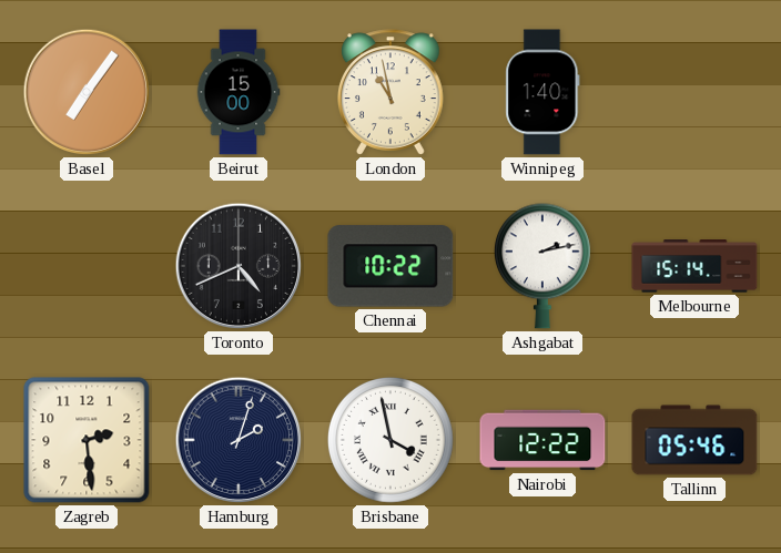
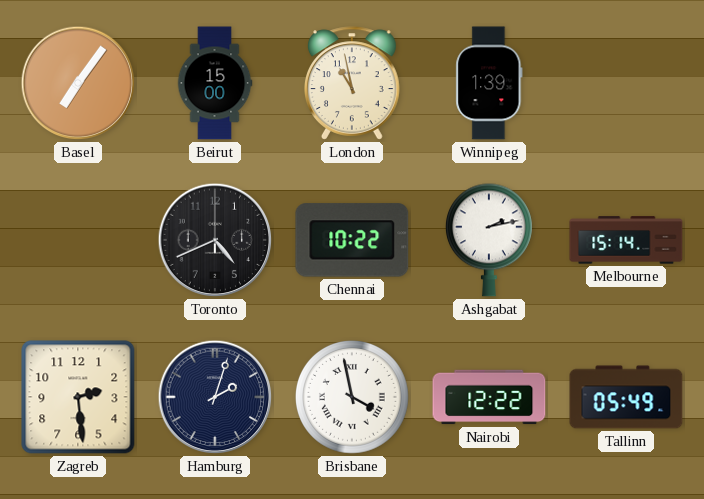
Winnipeg: 1:40 -> 1:39
Tallinn: 05:46 -> 05:49
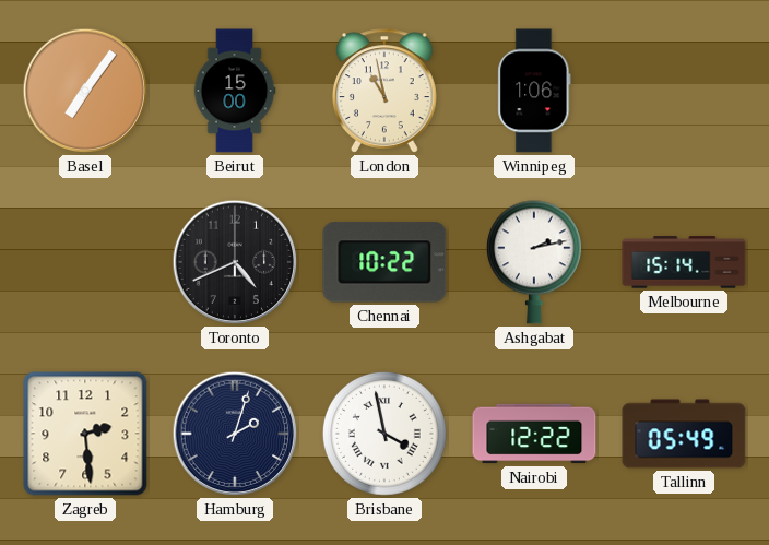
Winnipeg: 1:39 -> 1:06
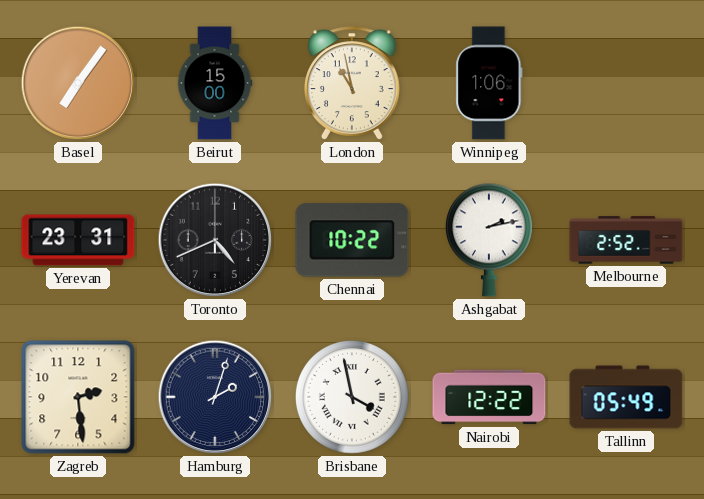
Yerevan: none -> 23:31
Melbourne: 15:14 -> 2:52
